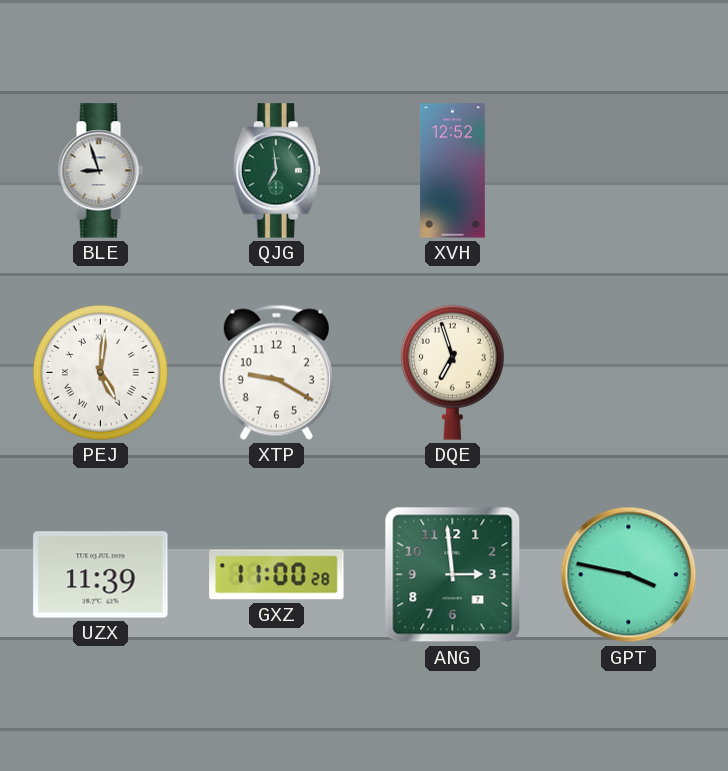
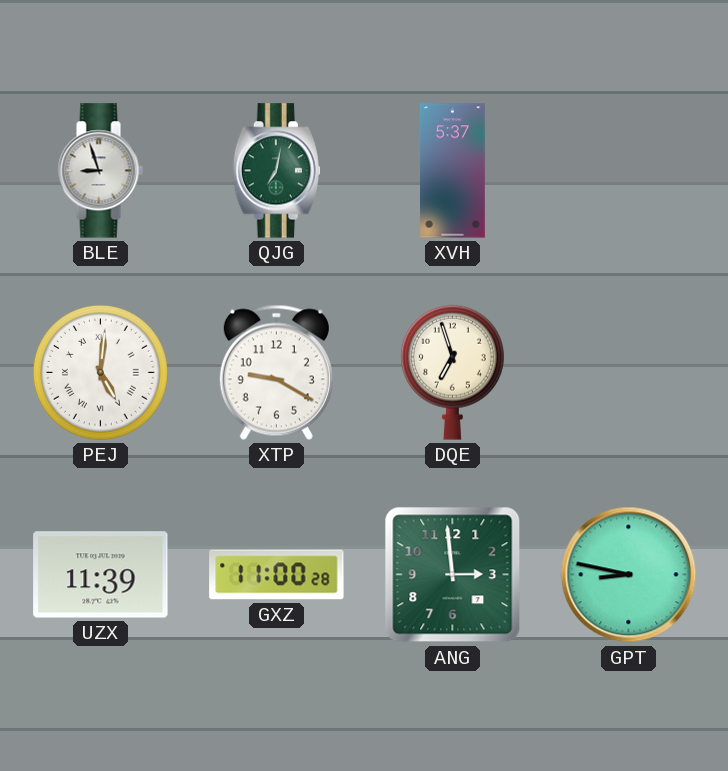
QJG: 6:59 -> 7:02
XVH: 12:52 -> 5:37
GPT: 3:47 -> 8:47
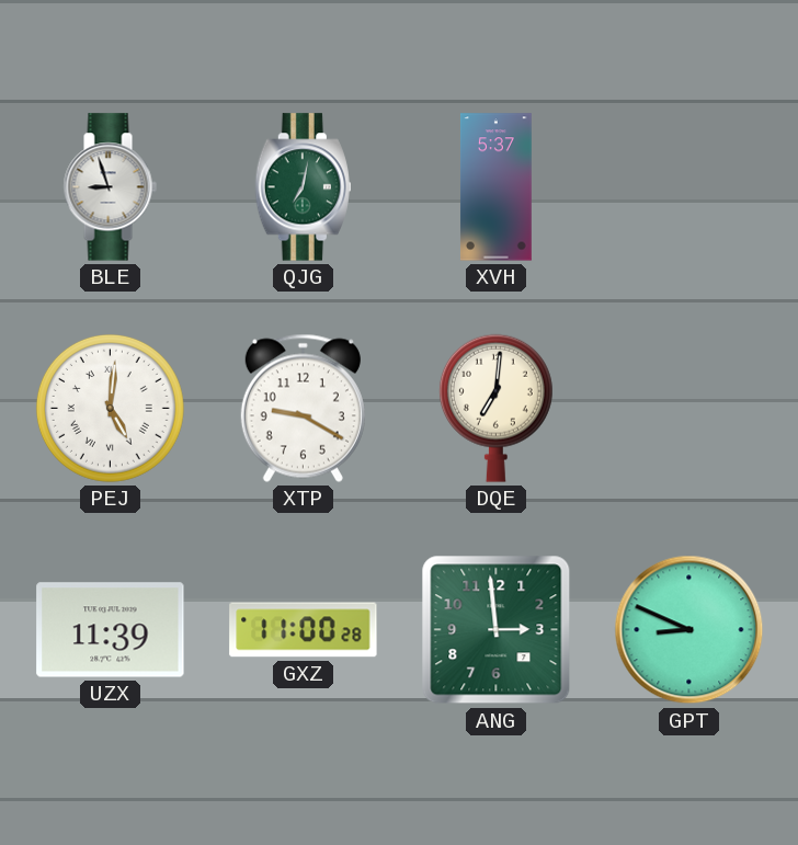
DQE: 6:57 -> 7:01
GPT: 8:47 -> 8:49
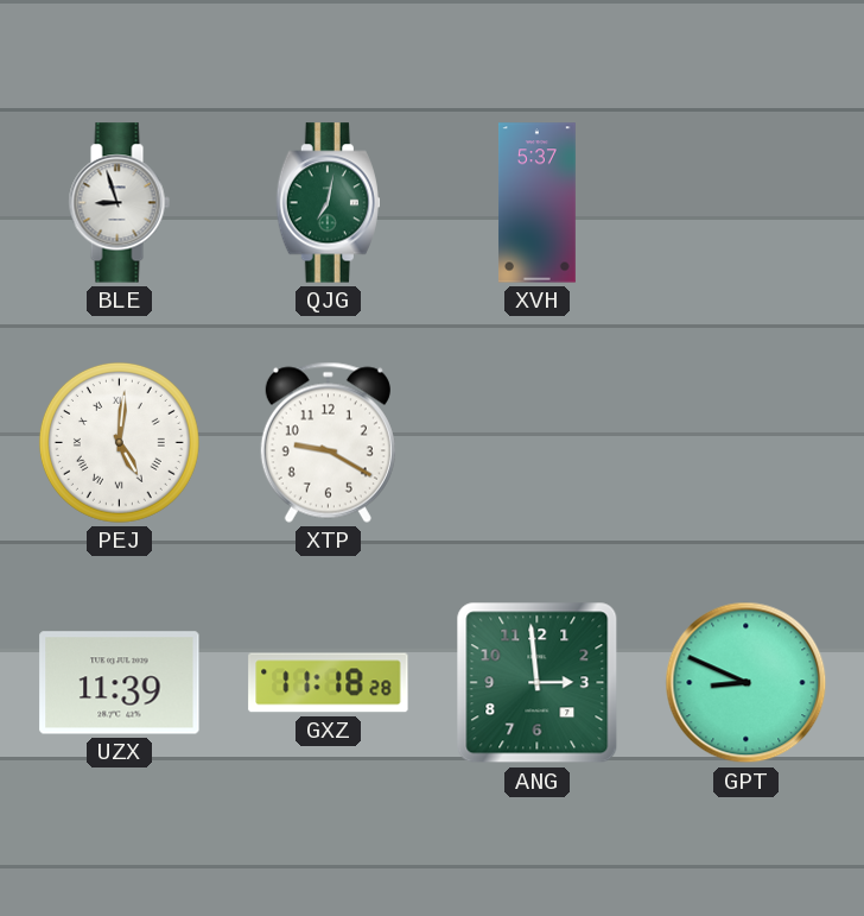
DQE: 7:01 -> none
GXZ: 11:00 -> 11:18
